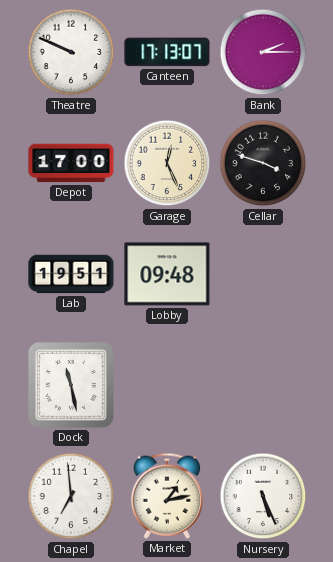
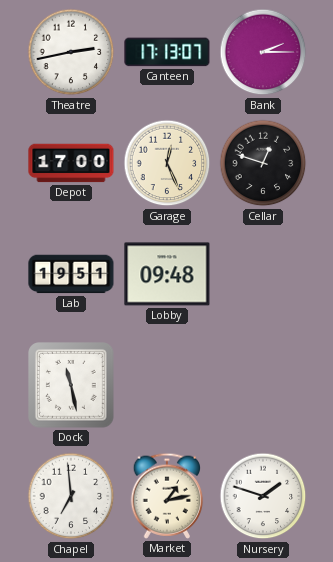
Theatre: 9:49 -> 2:43
Cellar: 3:48 -> 12:48
Nursery: 5:26 -> 1:48
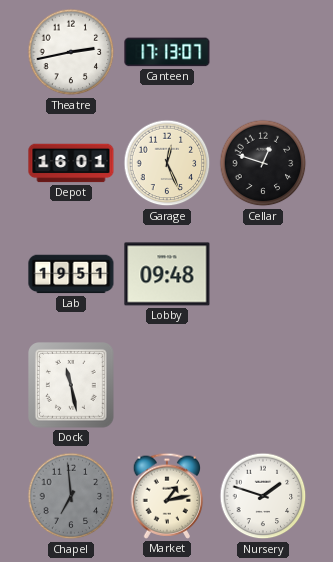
Bank: 2:15 -> none
Depot: 17:00 -> 16:01
Chapel dial: white -> grey
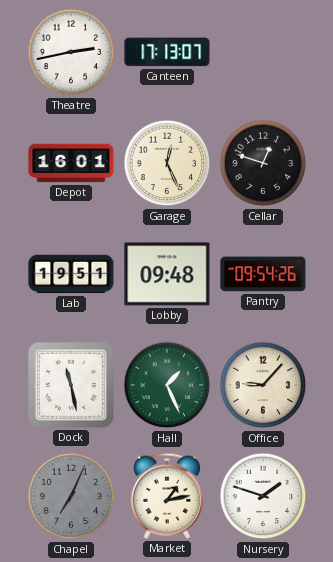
Pantry: none -> 09:54
Hall: none -> 1:26
Office: none -> 9:07
Chapel: 6:59 -> 7:04
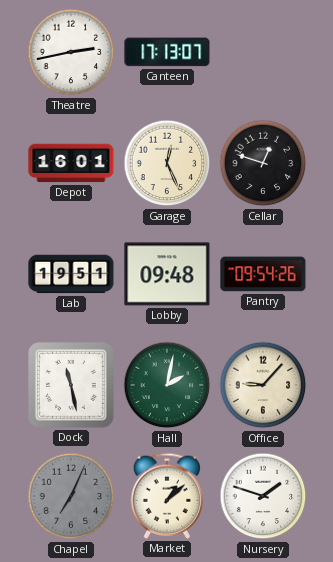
Hall: 1:26 -> 2:02
Market: 1:13 -> 1:08
